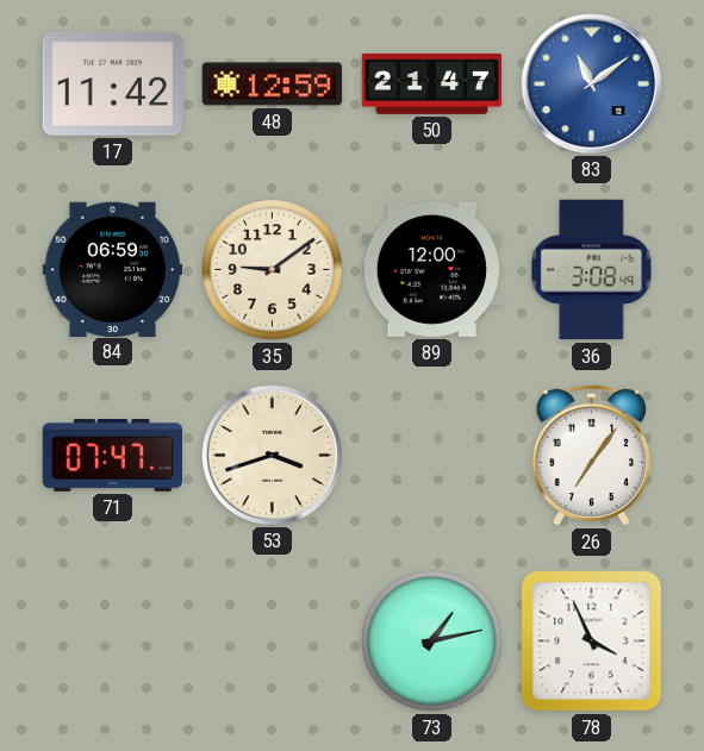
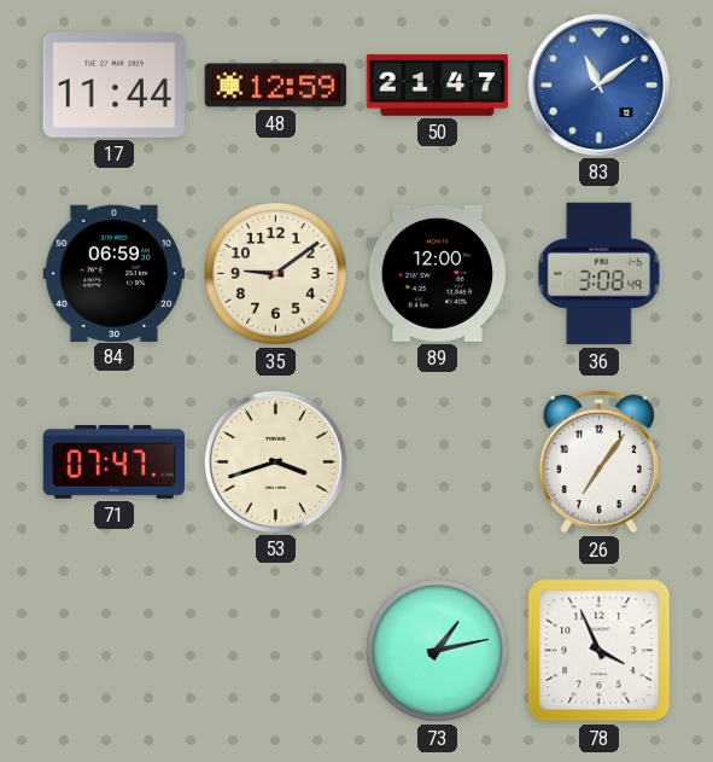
17: 11:42 -> 11:44
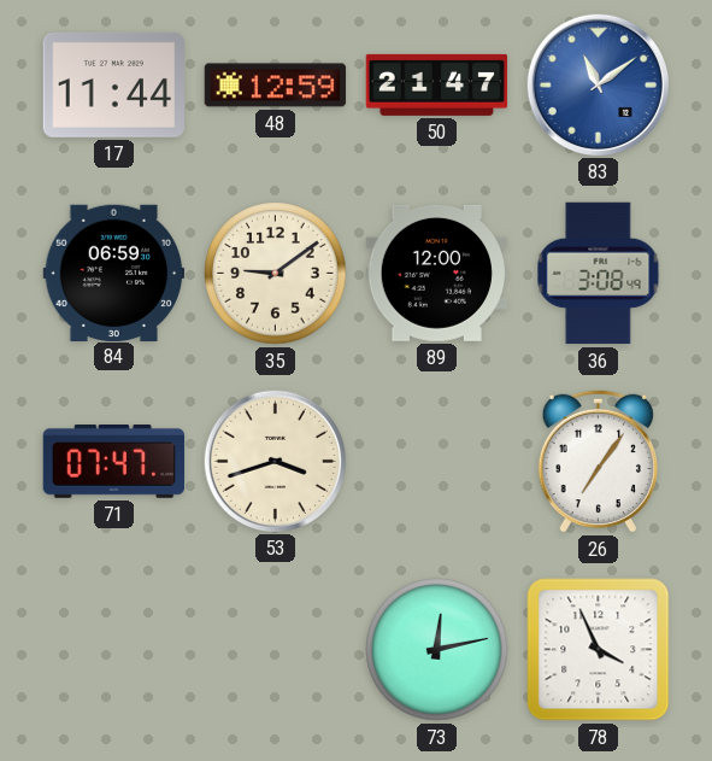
73: 1:13 -> 12:13
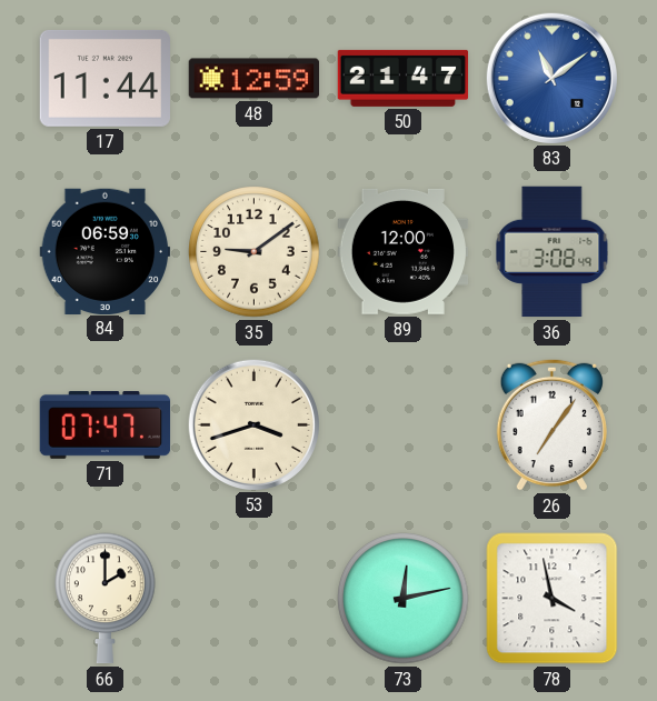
66: none -> 2:00
78: 3:56 -> 3:58
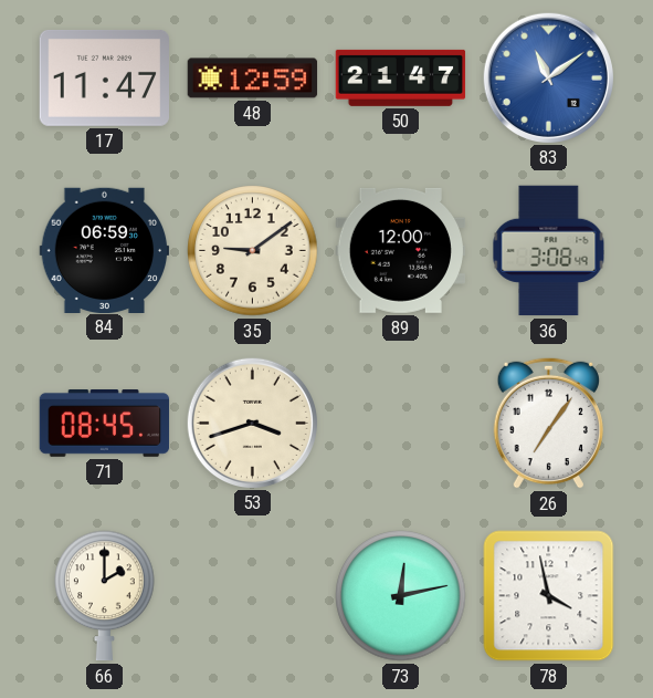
17: 11:44 -> 11:47
71: 07:47 -> 08:45
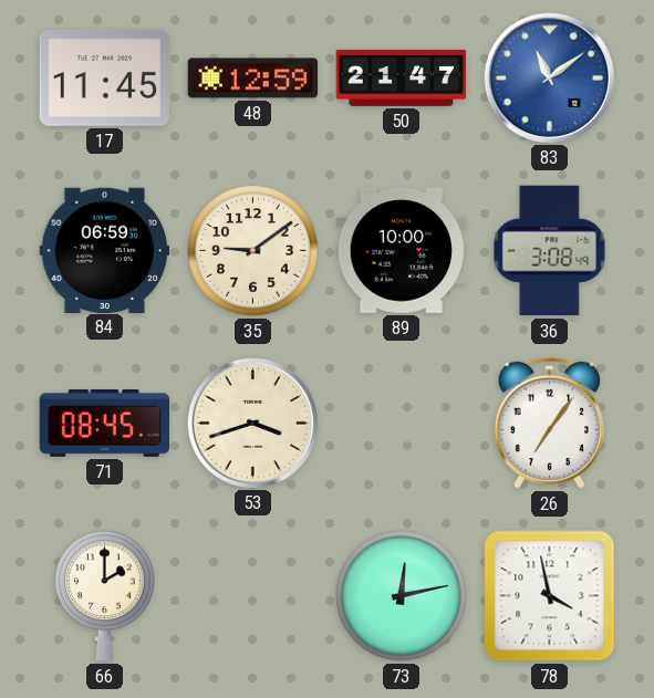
17: 11:47 -> 11:45
89: 12:00 -> 10:00
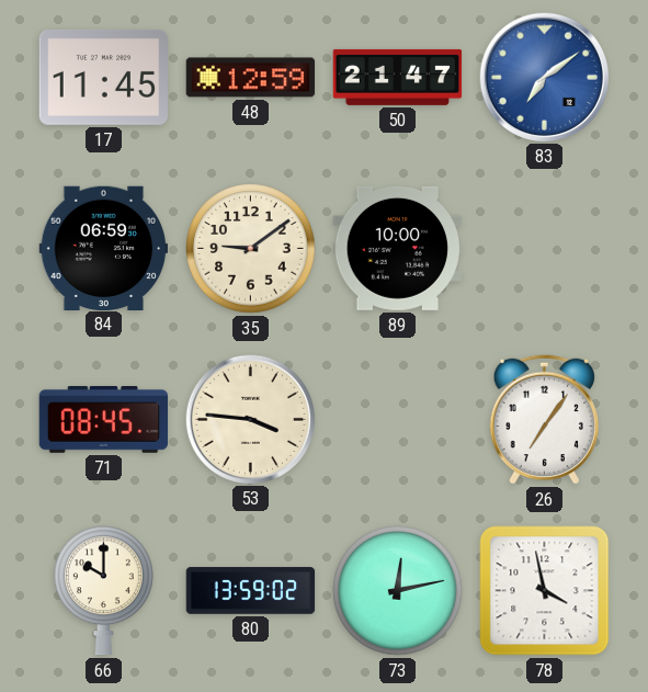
83: 11:09 -> 7:09
36: 3:08 -> none
53: 3:42 -> 3:46
66: 2:00 -> 10:00
80: none -> 13:59
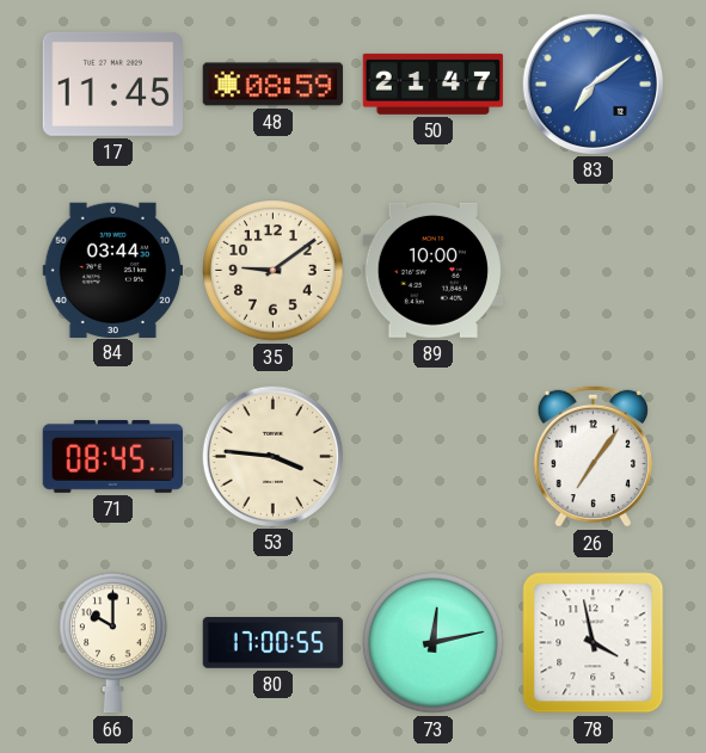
48: 12:59 -> 08:59
84: 06:59 -> 03:44
80: 13:59 -> 17:00
